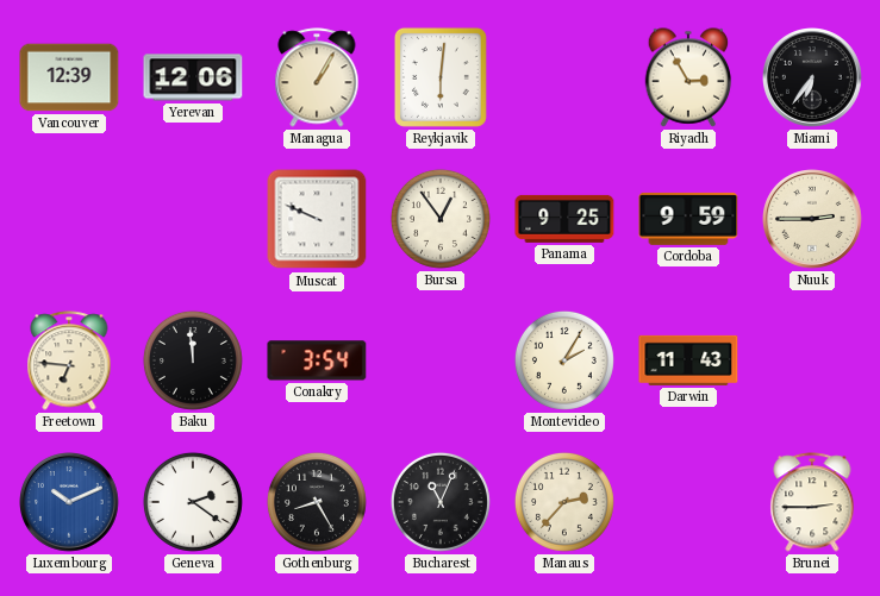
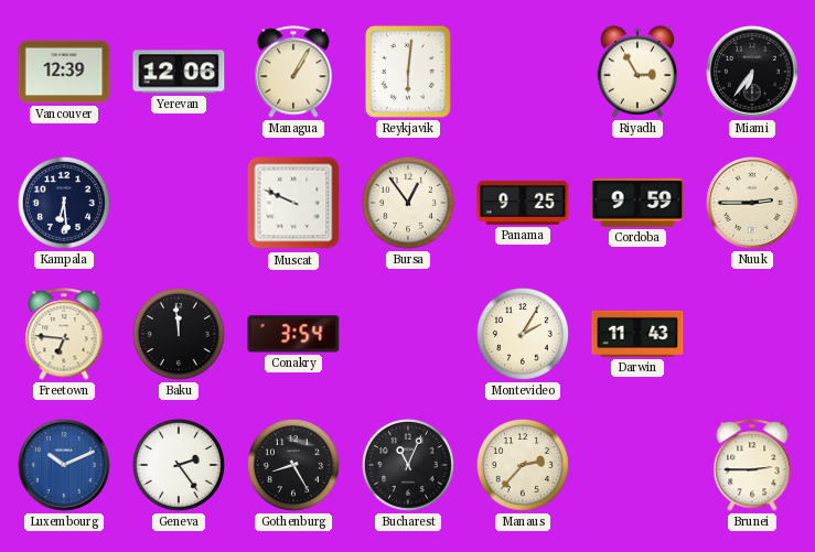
Kampala: none -> 6:29
Geneva: 2:21 -> 2:24
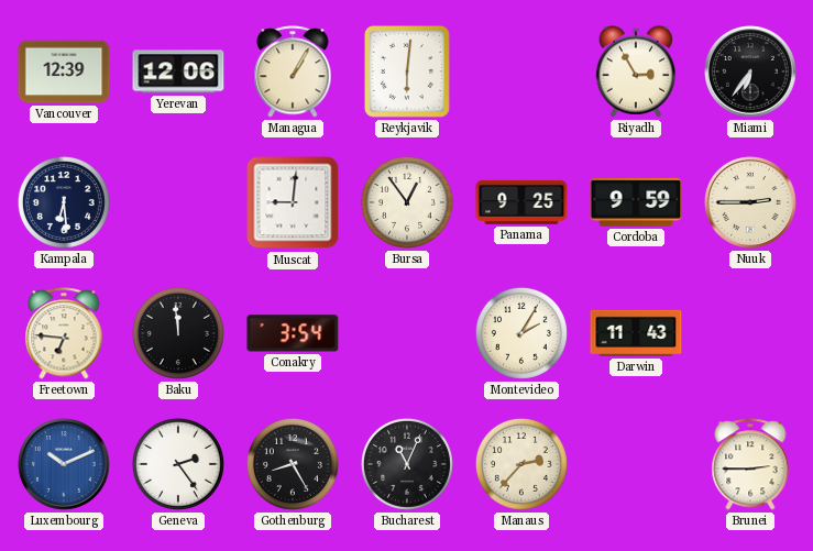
Muscat: 9:49 -> 9:01
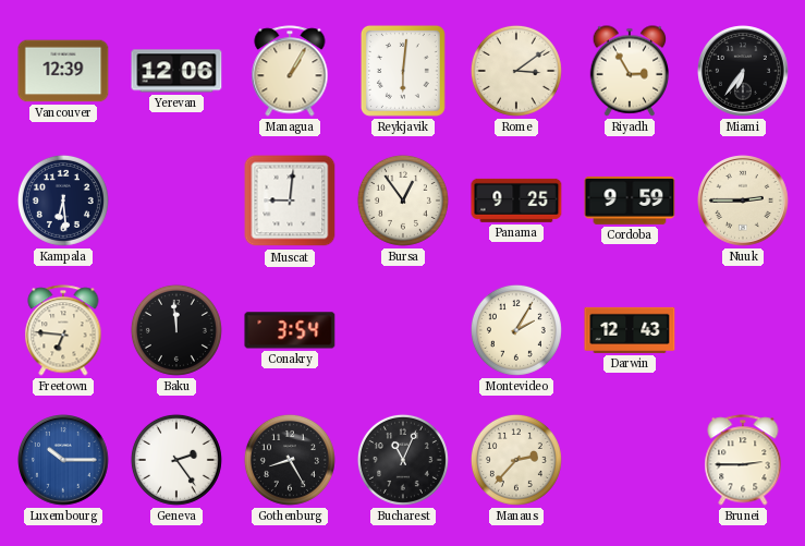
Rome: none -> 3:09
Darwin: 11:43 -> 12:43
Luxembourg: 10:11 -> 10:15
